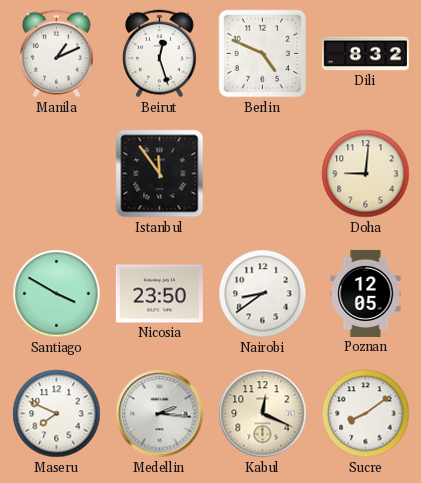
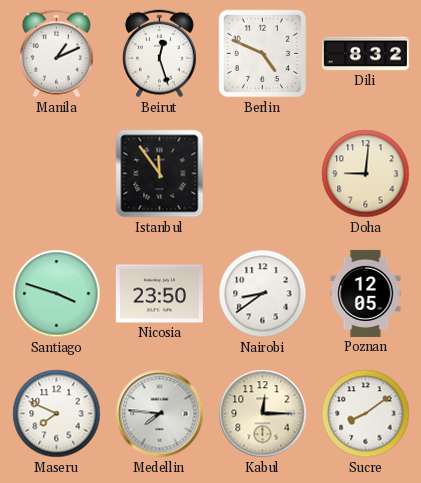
Santiago: 3:50 -> 3:48
Medellin: 2:16 -> 7:46
Kabul: 12:19 -> 12:15
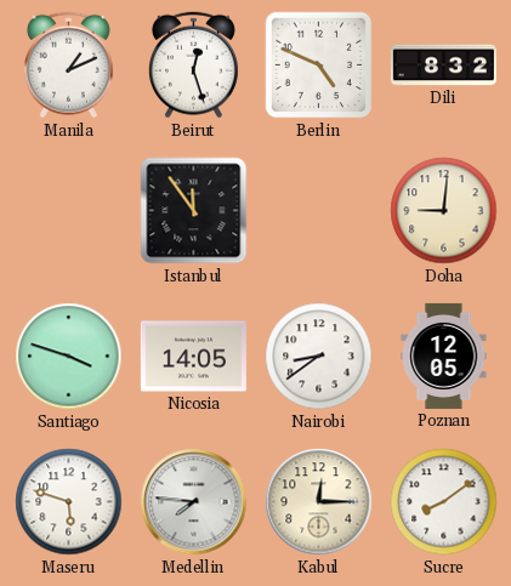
Nicosia: 23:50 -> 14:05
Maseru: 7:49 -> 5:48
